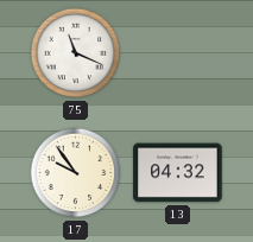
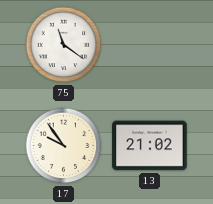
75: 11:19 -> 11:21
13: 04:32 -> 21:02
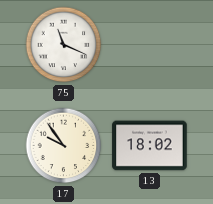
75: 11:21 -> 11:19
13: 21:02 -> 18:02
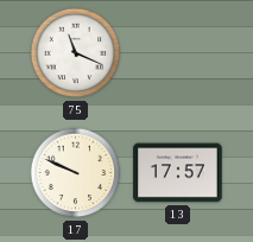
17: 9:54 -> 9:49
13: 18:02 -> 17:57
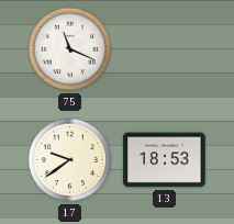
17: 9:49 -> 9:39
13: 17:57 -> 18:53
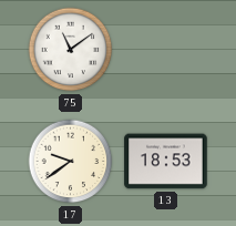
75: 11:19 -> 11:09
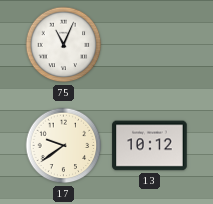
75: 11:09 -> 11:04
13: 18:53 -> 10:12
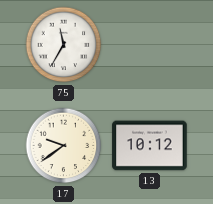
75: 11:04 -> 11:35
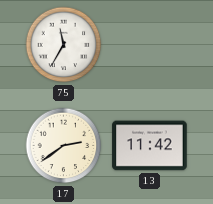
17: 9:39 -> 2:39
13: 10:12 -> 11:42
